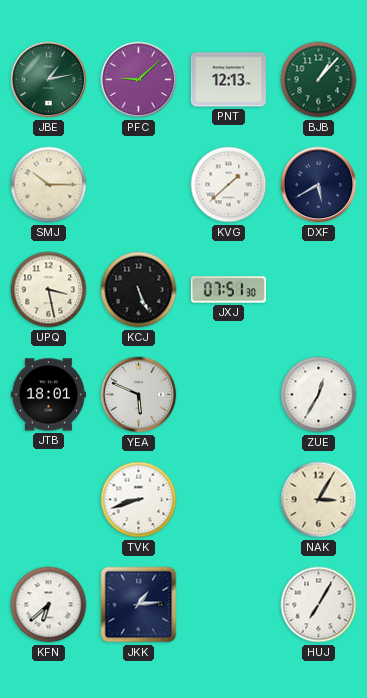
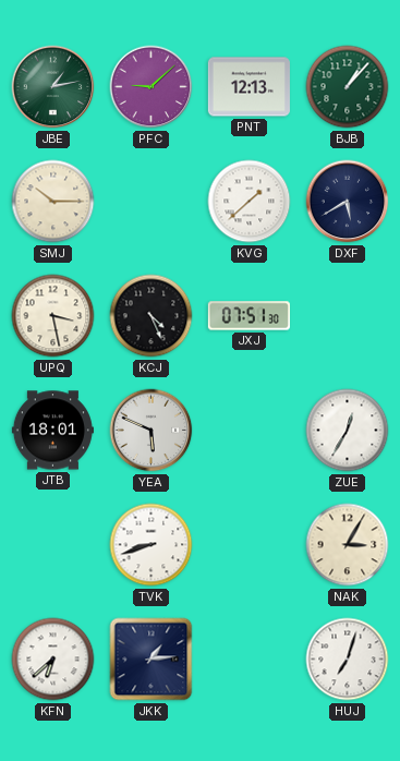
KCJ: 5:26 -> 4:26
HUJ: 7:05 -> 7:03
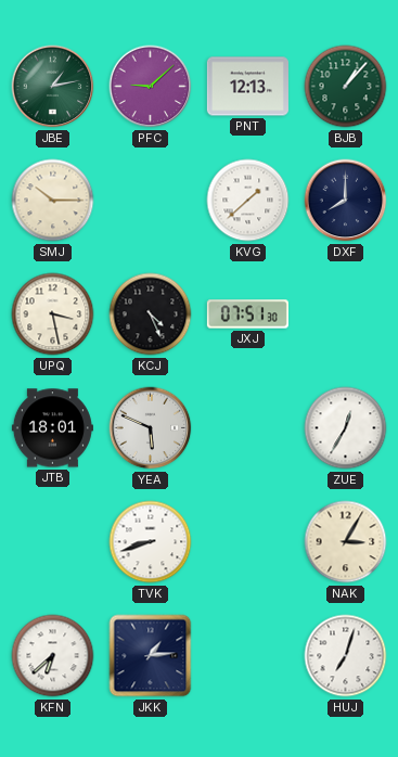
DXF: 5:40 -> 8:00
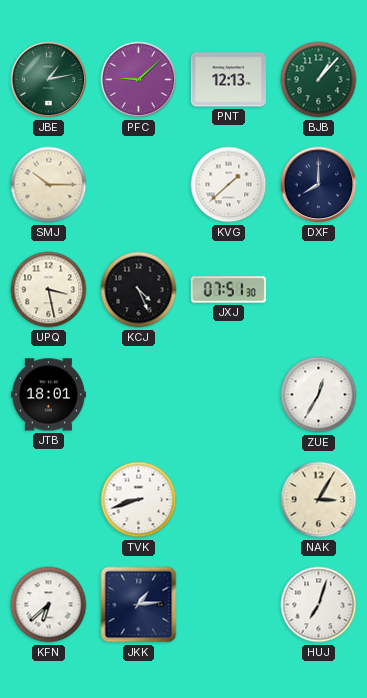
YEA: 5:49 -> none
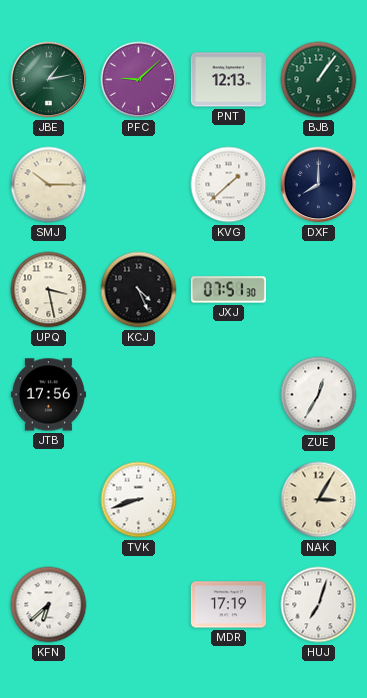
BJB: 1:07 -> 1:06
JTB: 18:01 -> 17:56
JKK: 1:14 -> none
MDR: none -> 17:19
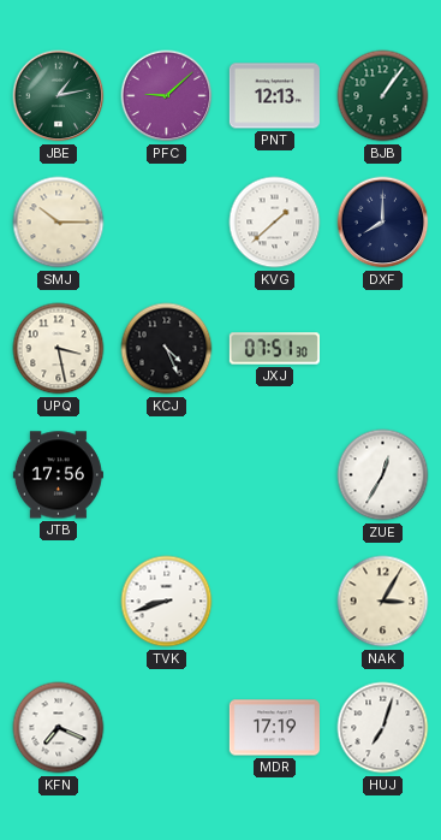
KFN: 6:38 -> 7:19
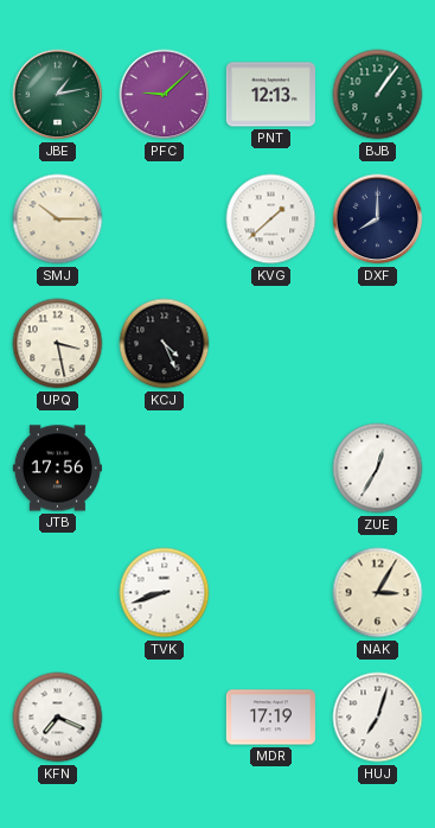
JXJ: 07:51 -> none
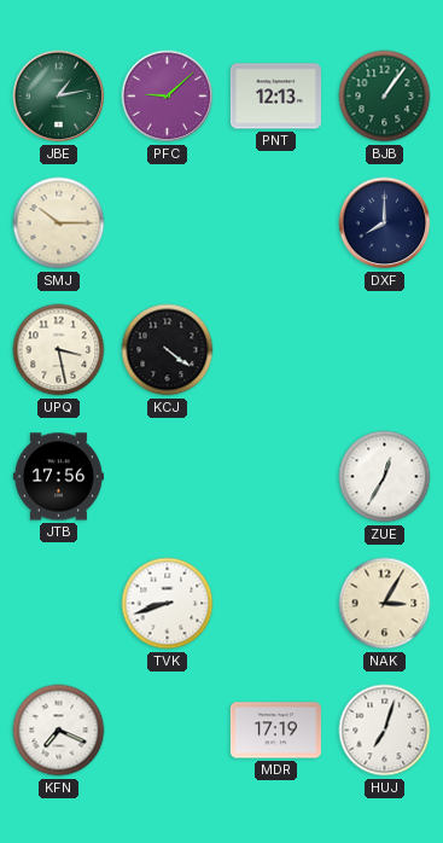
KVG: 1:38 -> none
KCJ: 4:26 -> 4:21
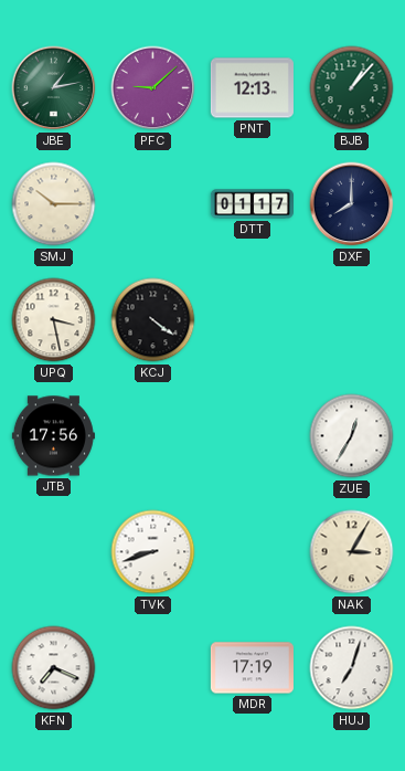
BJB: 1:06 -> 1:07
DTT: none -> 01:17
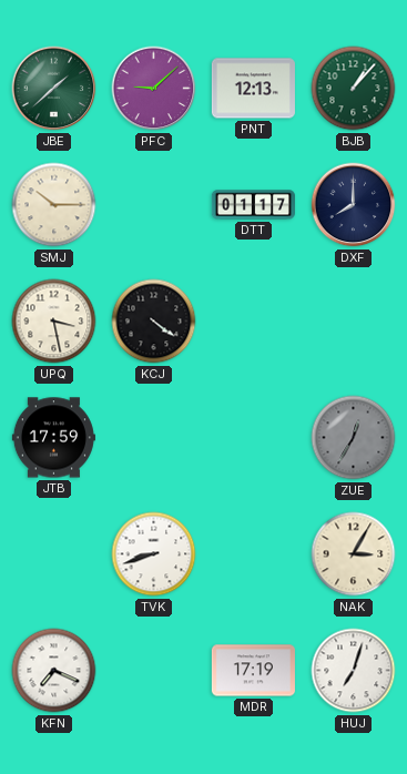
JBE: 1:13 -> 1:38
JTB: 17:56 -> 17:59
ZUE dial: white -> grey
